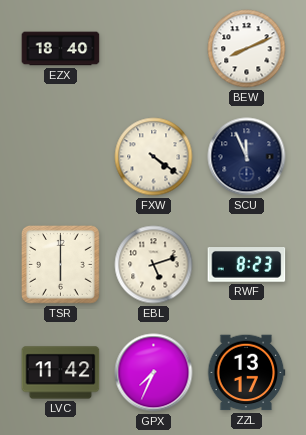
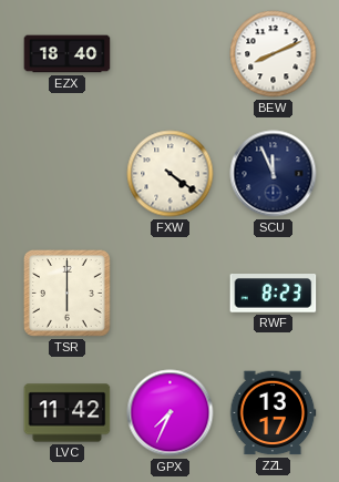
EBL: 5:12 -> none
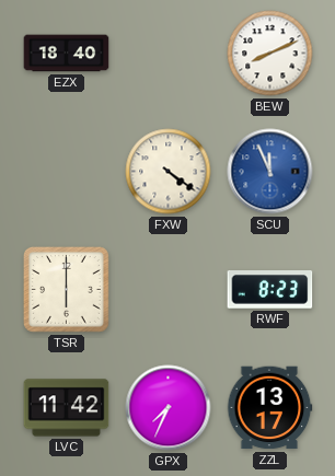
SCU dial: navy -> blue
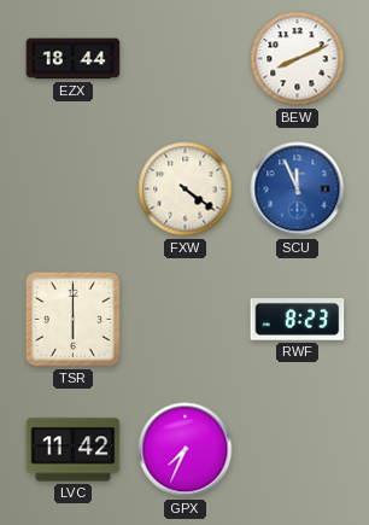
EZX: 18:40 -> 18:44
ZZL: 13:17 -> none
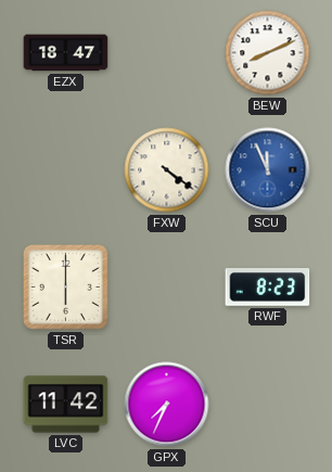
EZX: 18:44 -> 18:47
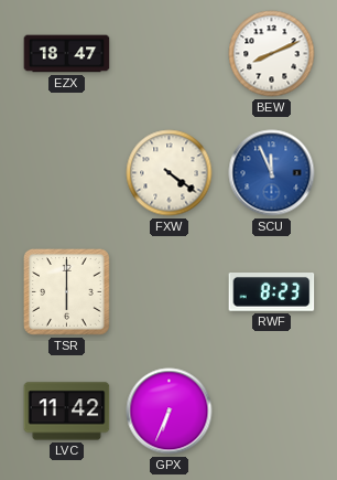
GPX: 7:34 -> 6:34
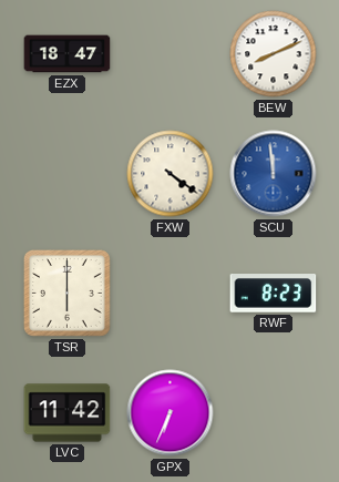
SCU: 11:56 -> 11:59
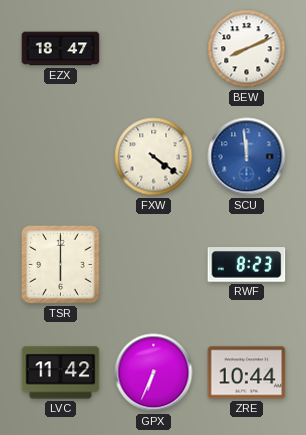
ZRE: none -> 10:44
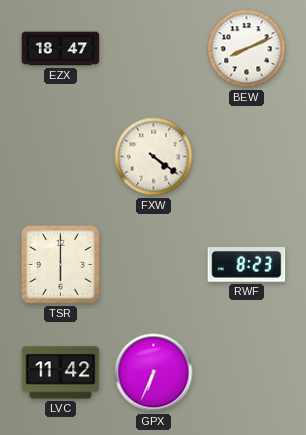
SCU: 11:59 -> none
ZRE: 10:44 -> none
